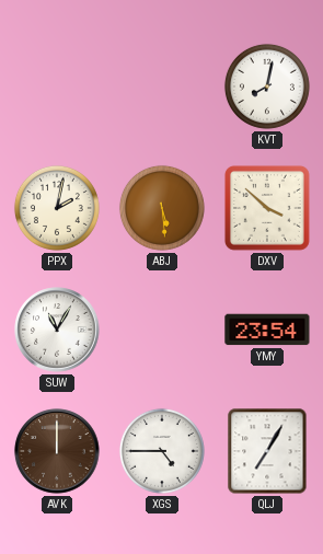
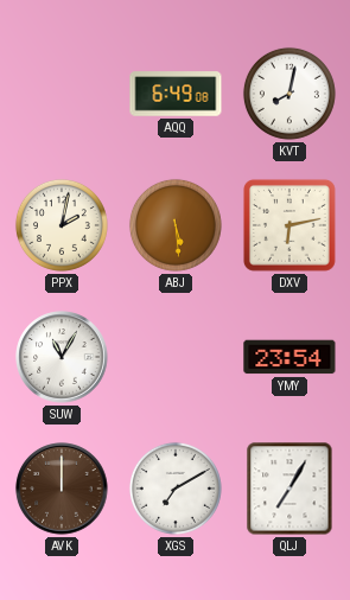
AQQ: none -> 6:49
DXV: 3:52 -> 6:13
XGS: 4:45 -> 7:10
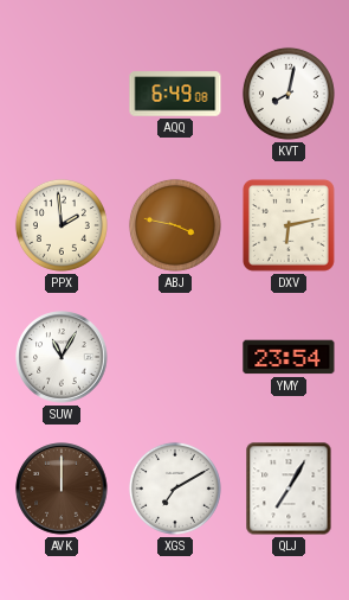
PPX: 2:02 -> 1:59
ABJ: 5:29 -> 3:47
